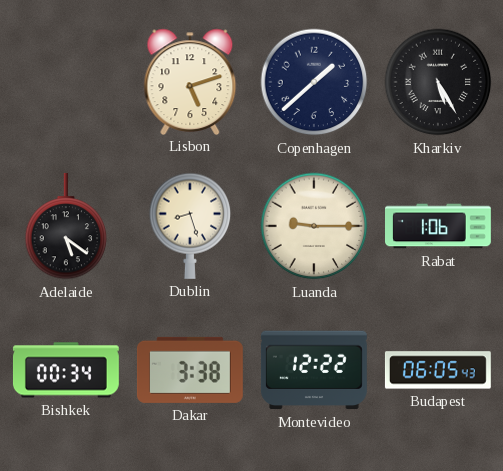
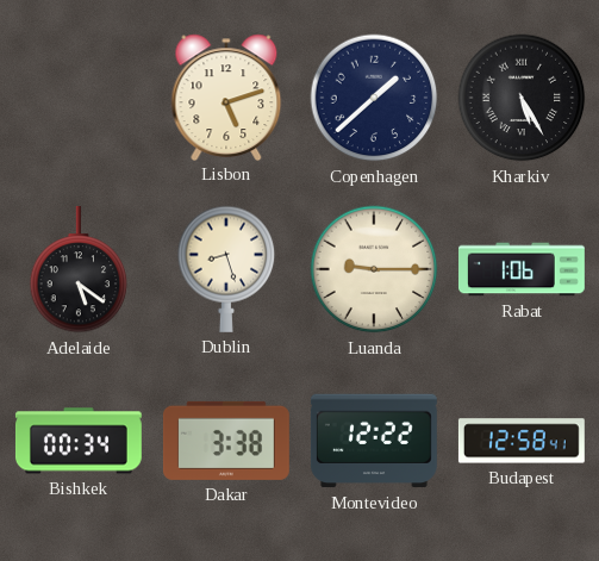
Budapest: 06:05 -> 12:58
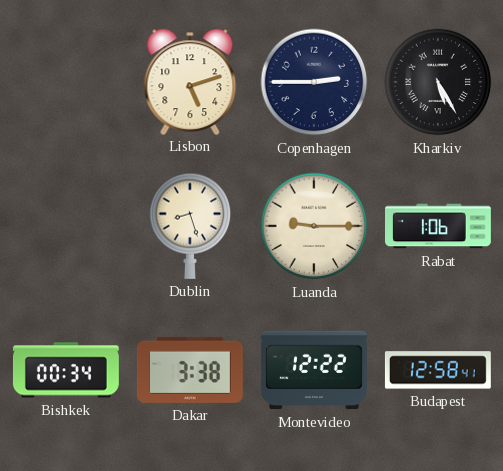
Copenhagen: 1:38 -> 2:45
Adelaide: 5:21 -> none
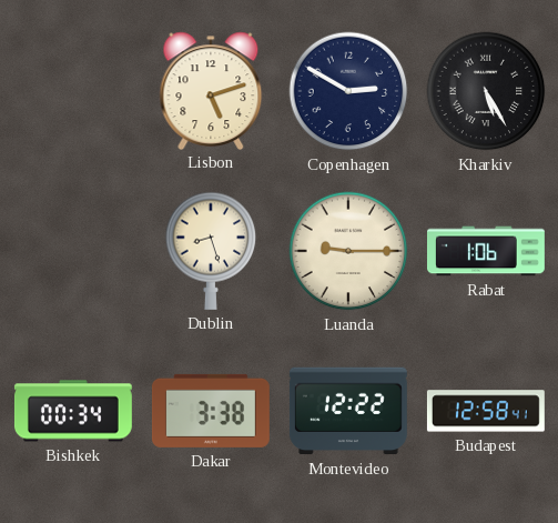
Copenhagen: 2:45 -> 2:50
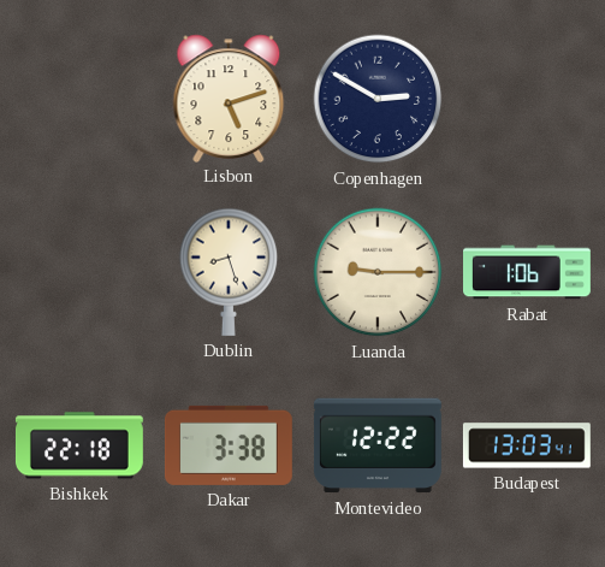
Kharkiv: 5:25 -> none
Bishkek: 00:34 -> 22:18
Budapest: 12:58 -> 13:03
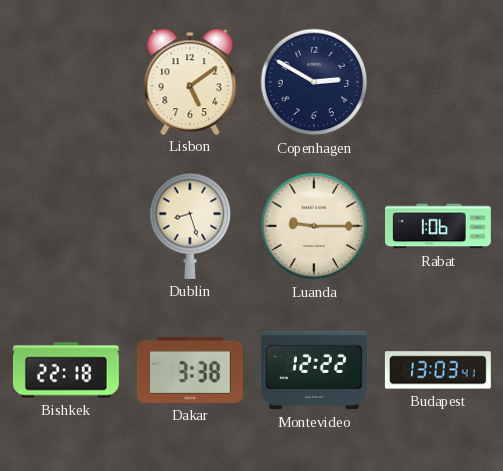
Lisbon: 5:12 -> 5:09
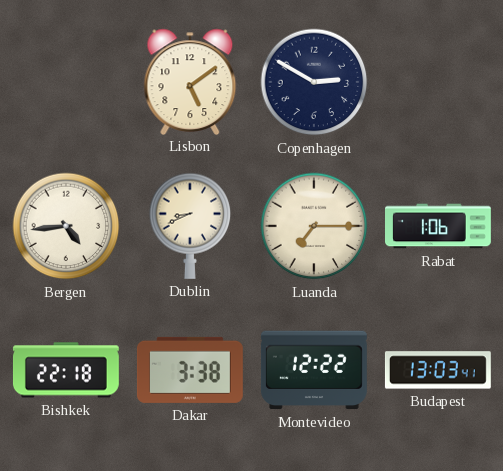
Bergen: none -> 4:44
Dublin: 8:27 -> 8:41
Luanda: 9:15 -> 7:15
